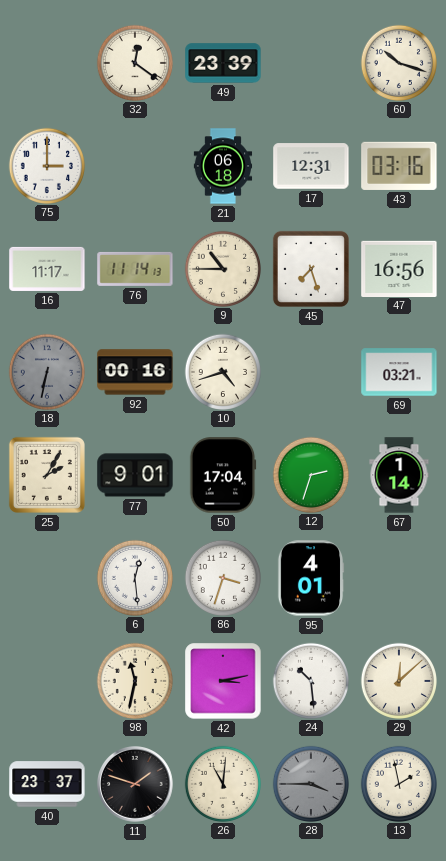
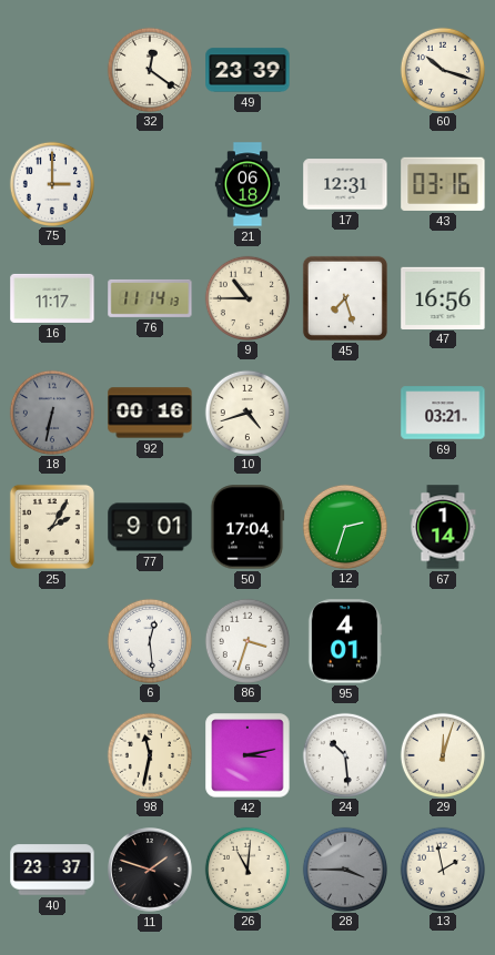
29: 12:08 -> 12:03
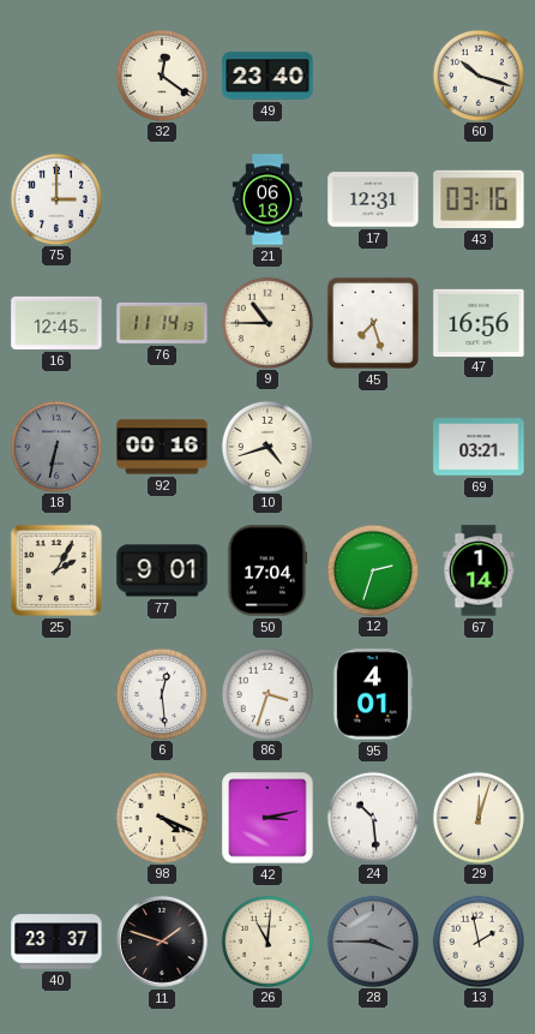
49: 23:39 -> 23:40
16: 11:17 -> 12:45
98: 11:32 -> 4:19
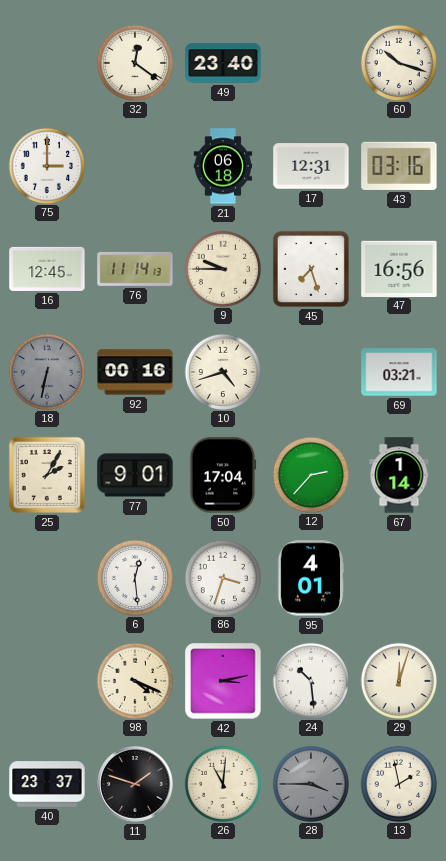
9: 10:45 -> 9:45
12: 2:33 -> 2:37
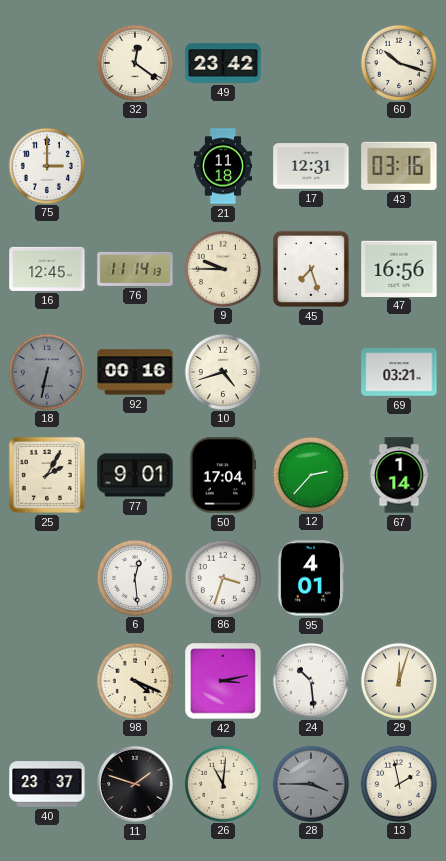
49: 23:40 -> 23:42
21: 06:18 -> 11:18
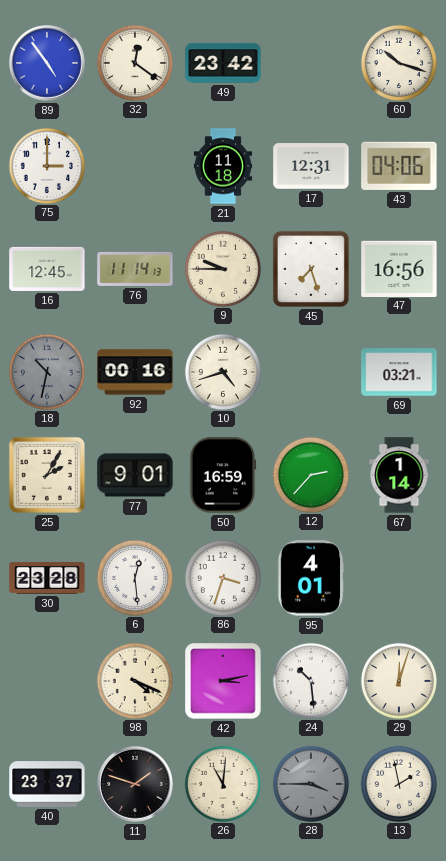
89: none -> 4:54
43: 03:16 -> 04:06
18: 6:32 -> 10:32
50: 17:04 -> 16:59
30: none -> 23:28
